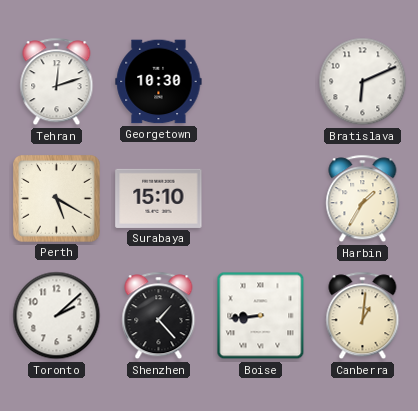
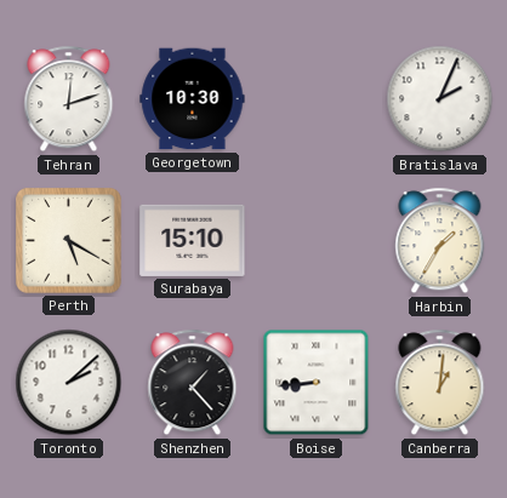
Bratislava: 6:11 -> 2:04
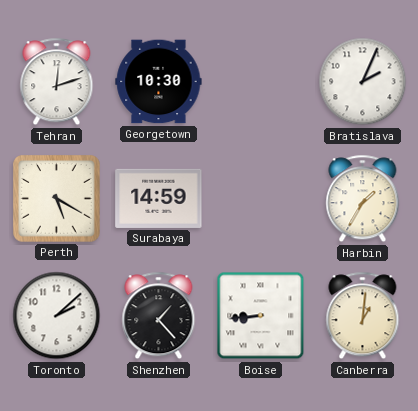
Surabaya: 15:10 -> 14:59
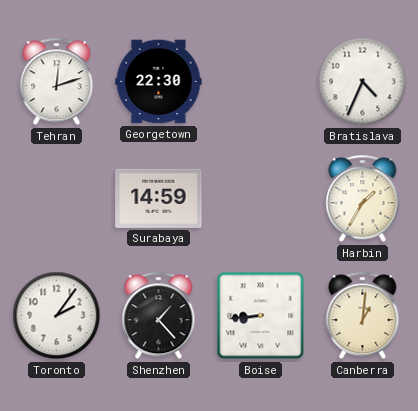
Georgetown: 10:30 -> 22:30
Bratislava: 2:04 -> 4:34
Perth: 5:20 -> none
Toronto: 2:08 -> 2:06
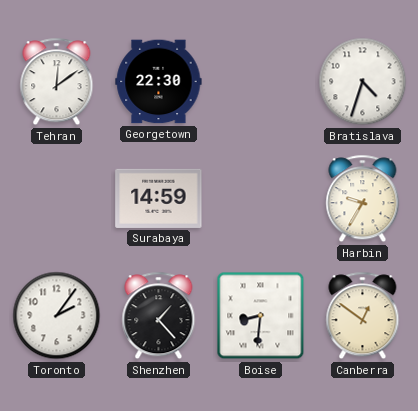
Tehran: 12:12 -> 12:09
Bratislava: 4:34 -> 4:33
Harbin: 1:35 -> 9:35
Boise: 8:44 -> 8:31
Canberra: 1:01 -> 12:51
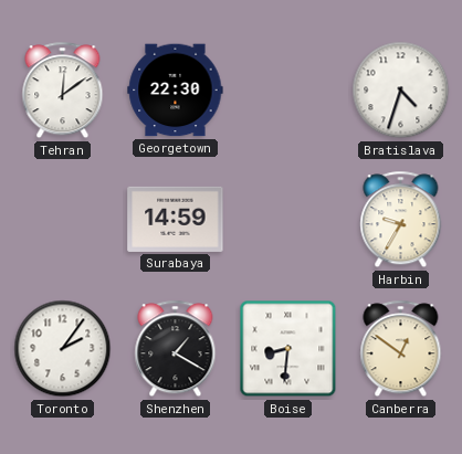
Shenzhen: 1:23 -> 1:20
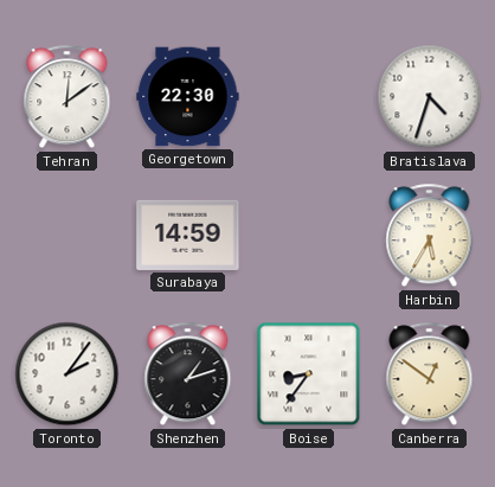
Harbin: 9:35 -> 5:35
Shenzhen: 1:20 -> 1:12
Boise: 8:31 -> 8:36
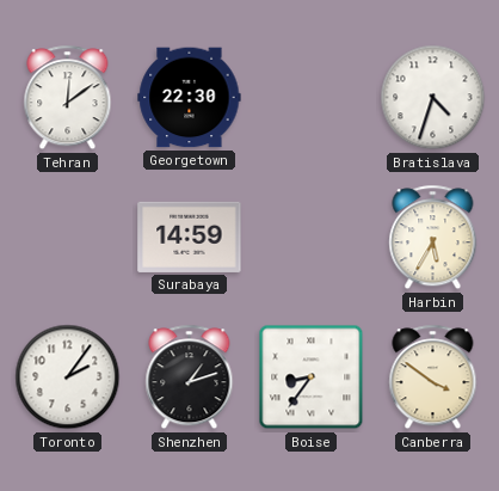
Canberra: 12:51 -> 3:51
